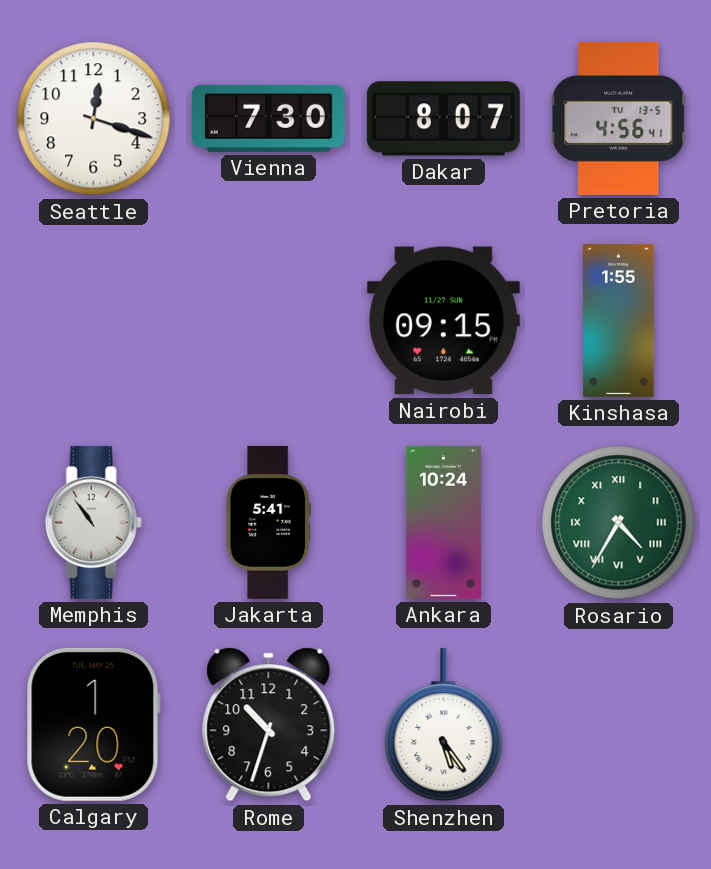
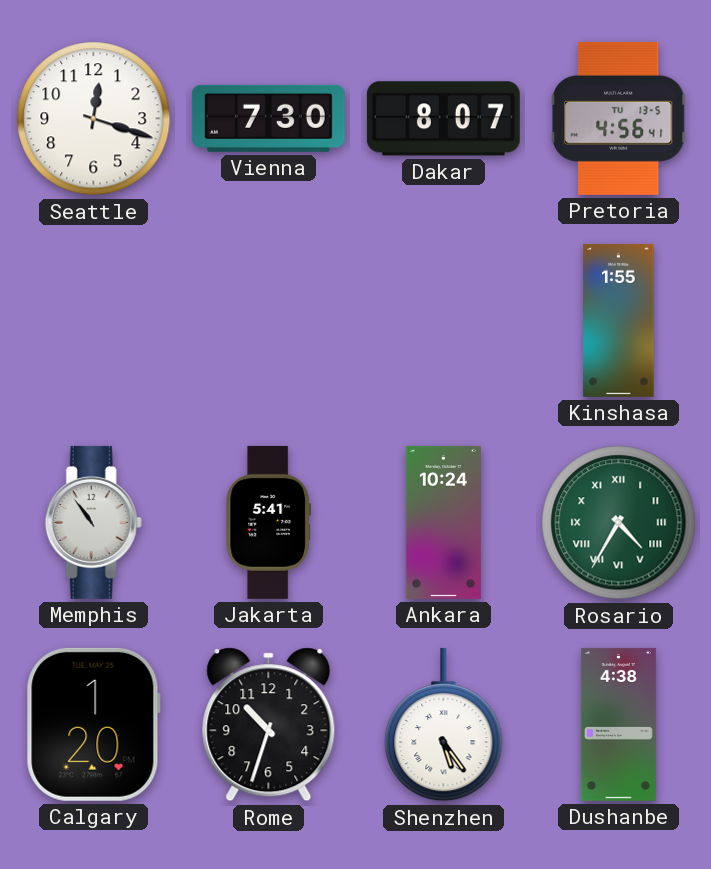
Nairobi: 09:15 -> none
Dushanbe: none -> 4:38
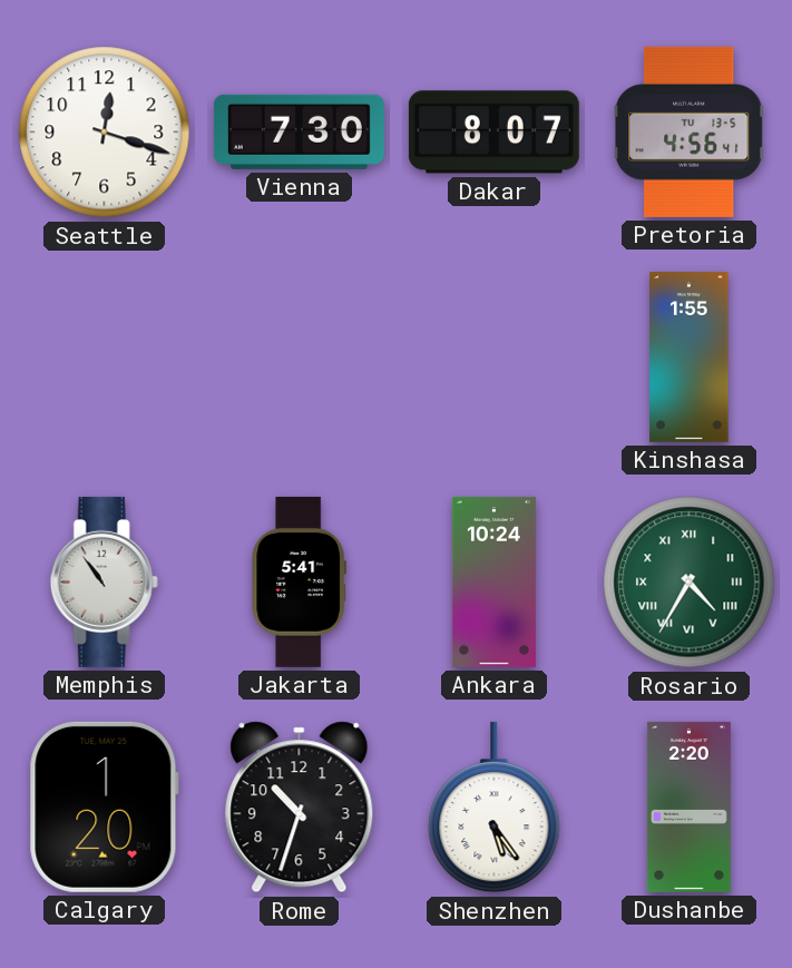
Dushanbe: 4:38 -> 2:20
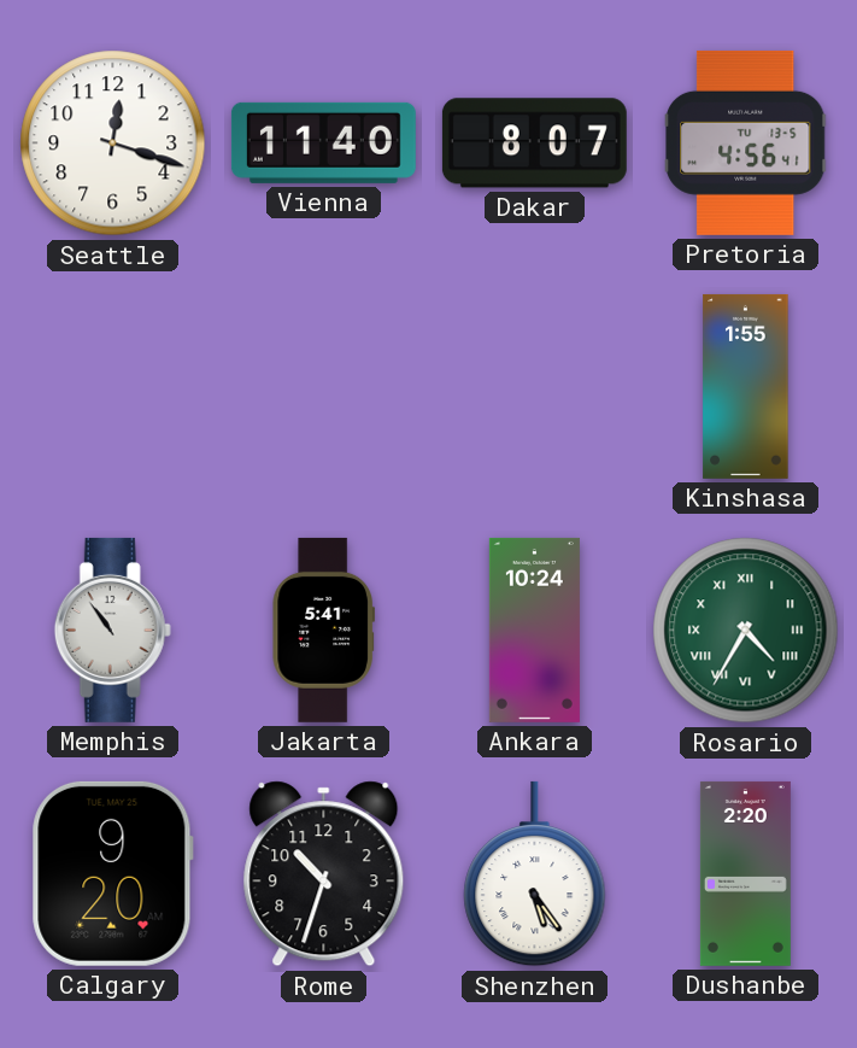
Vienna: 7:30 -> 11:40
Calgary: 1:20 -> 9:20
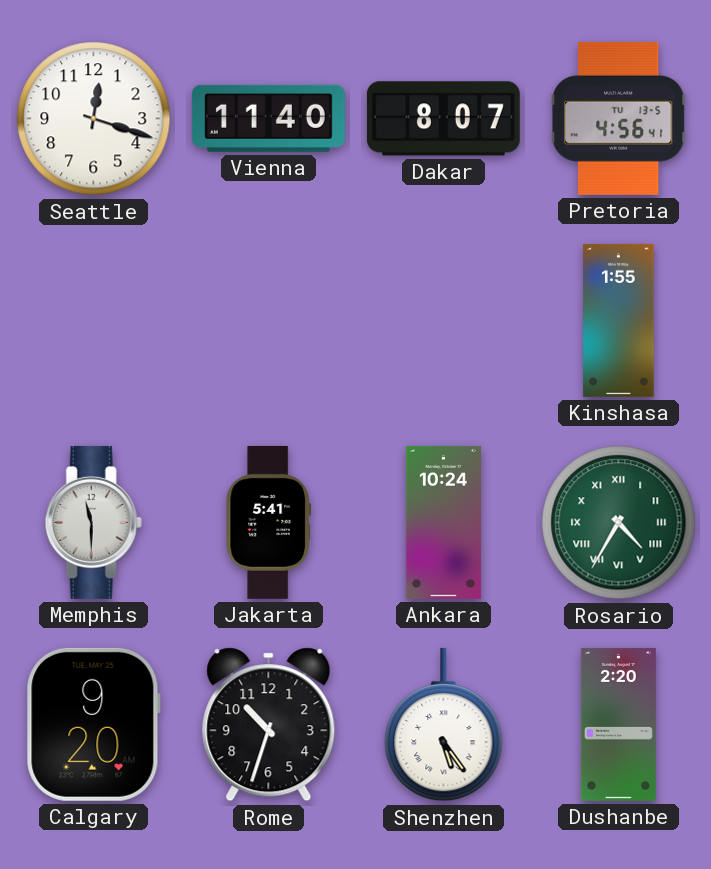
Memphis: 10:54 -> 11:30
